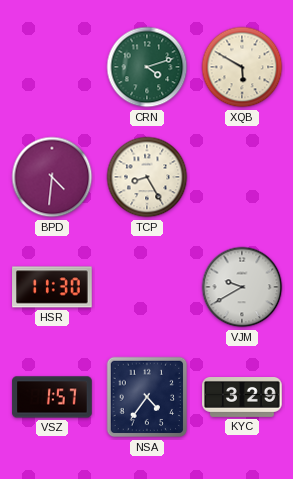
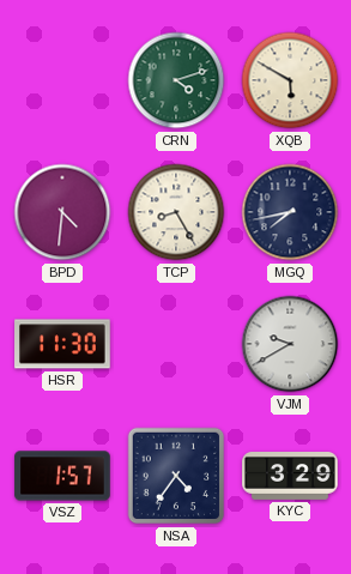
MGQ: none -> 7:43
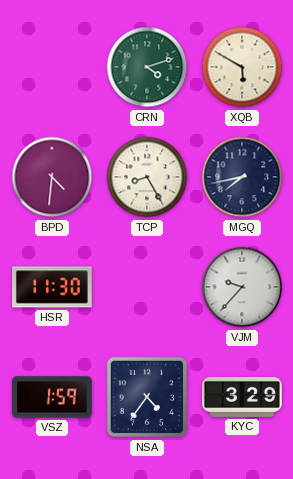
VJM: 9:40 -> 9:37
VSZ: 1:57 -> 1:59
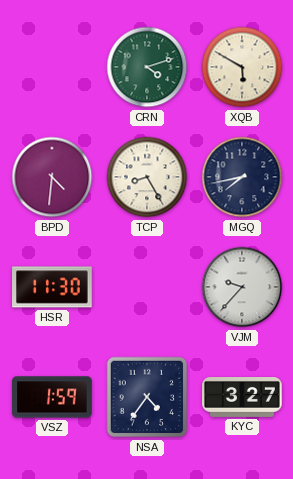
KYC: 3:29 -> 3:27
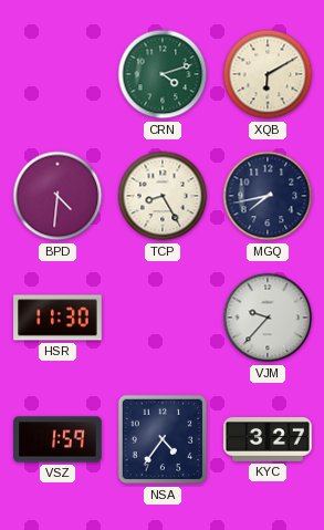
XQB: 5:50 -> 6:10
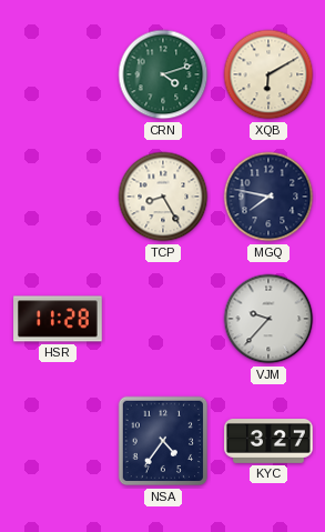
BPD: 4:31 -> none
MGQ: 7:43 -> 7:47
HSR: 11:30 -> 11:28
VSZ: 1:59 -> none
